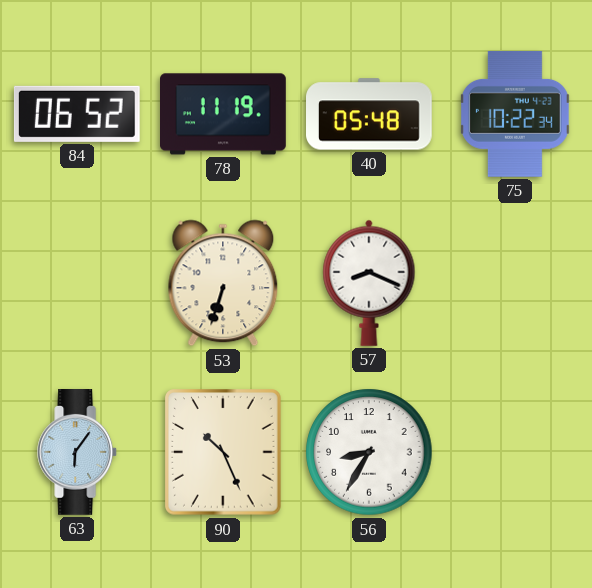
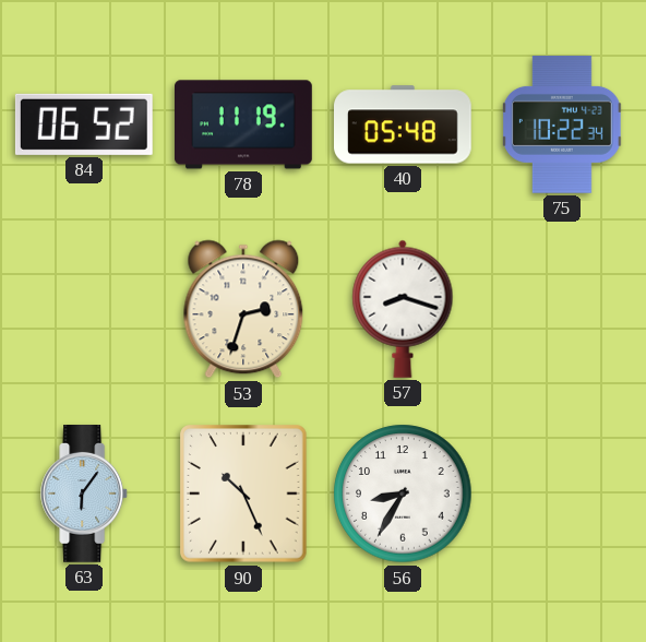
53: 6:33 -> 2:33
57: 8:19 -> 8:18
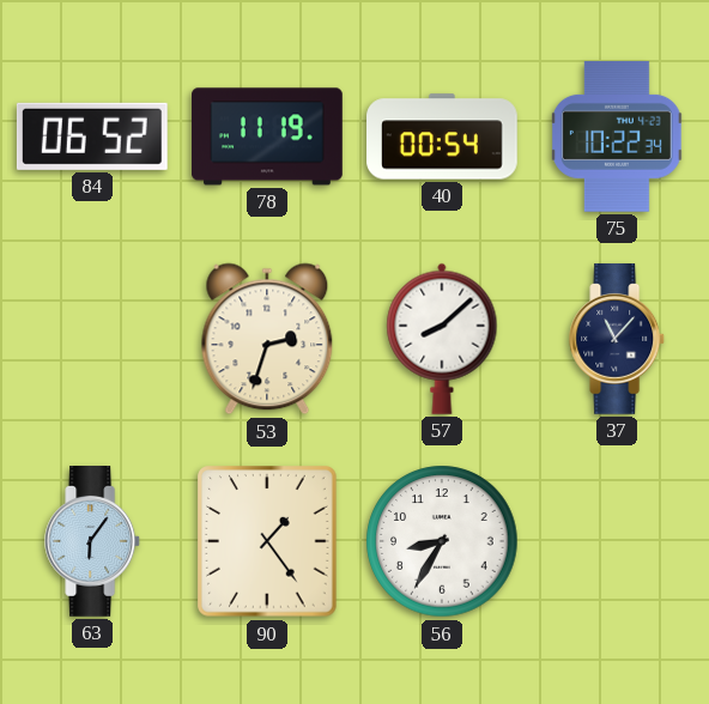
40: 05:48 -> 00:54
57: 8:18 -> 8:08
37: none -> 11:07
90: 10:26 -> 1:24
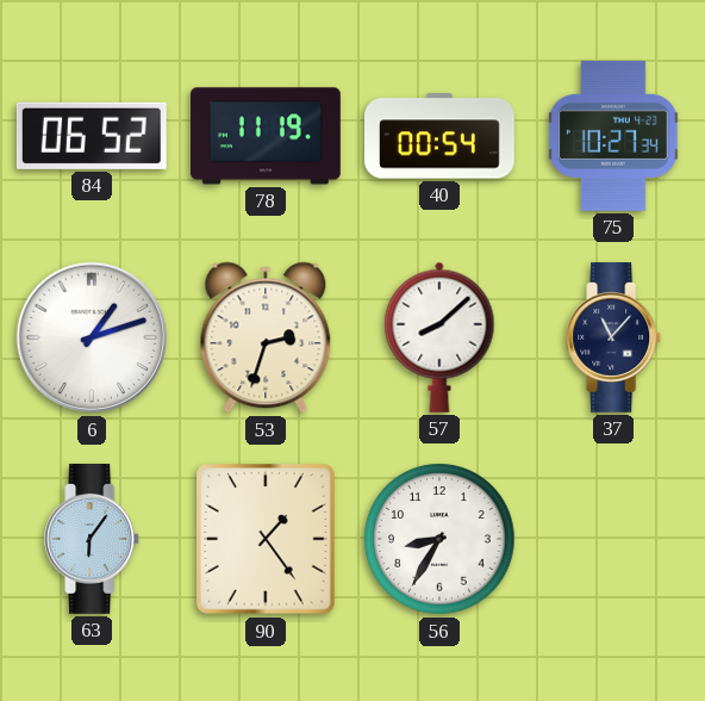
75: 10:22 -> 10:27
6: none -> 1:12
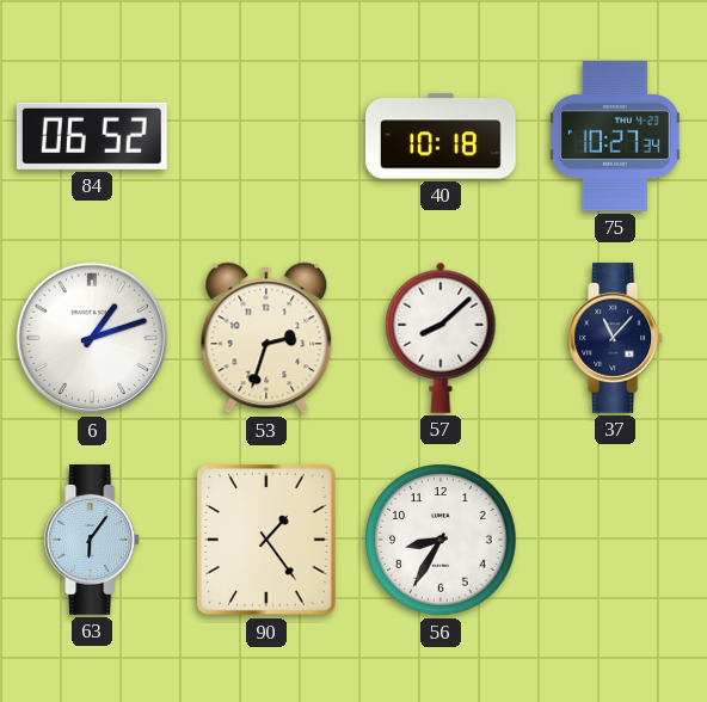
78: 11:19 -> none
40: 00:54 -> 10:18
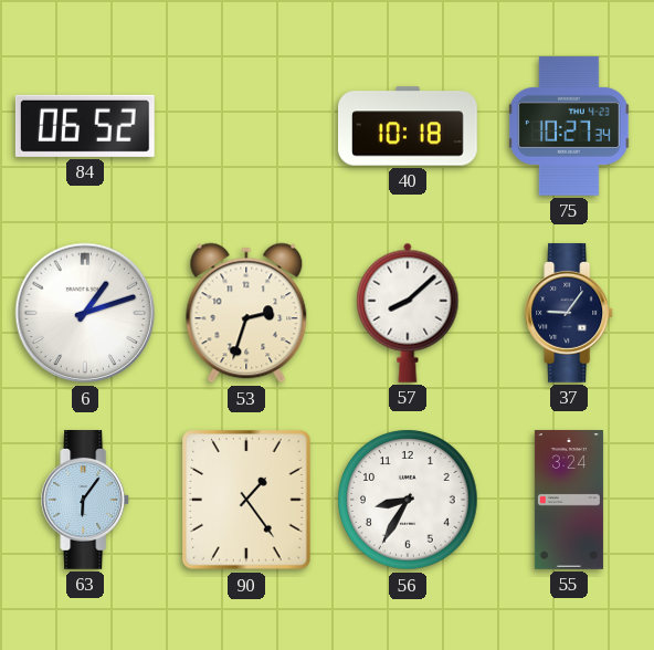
37: 11:07 -> 9:06
55: none -> 3:24
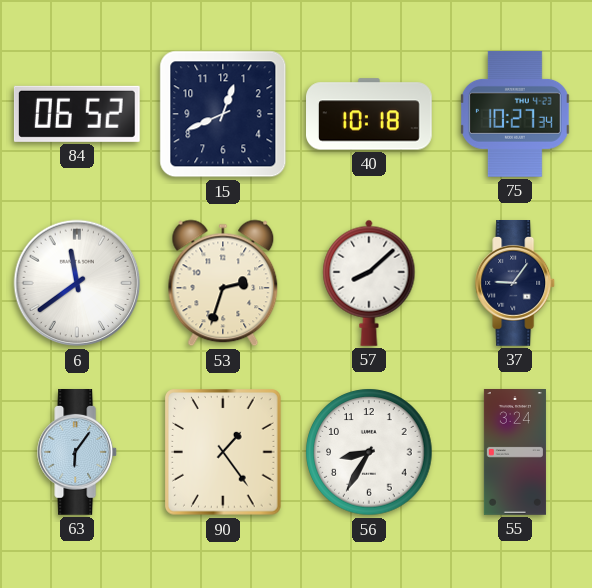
15: none -> 12:41
6: 1:12 -> 11:39
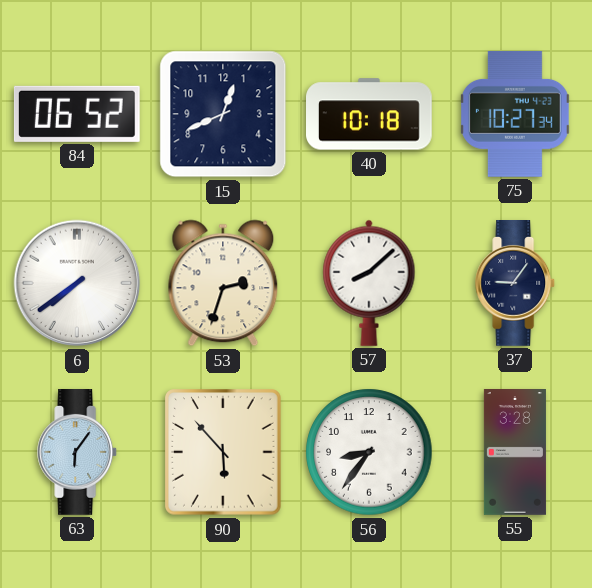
6: 11:39 -> 7:39
90: 1:24 -> 5:53
56: 8:35 -> 8:36
55: 3:24 -> 3:28
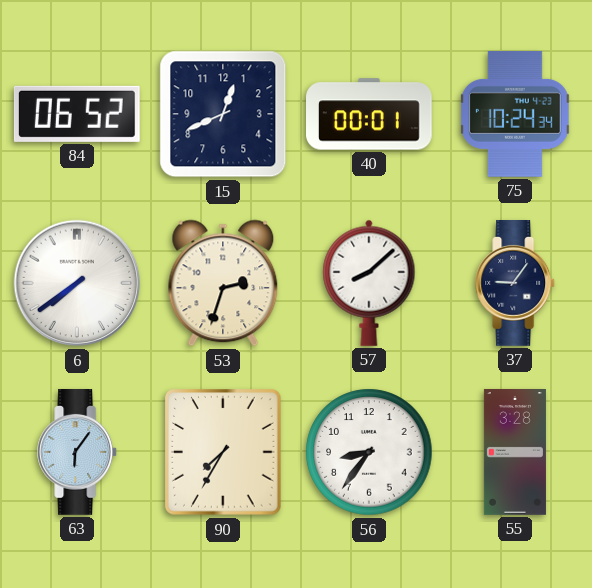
40: 10:18 -> 00:01
75: 10:27 -> 10:24
90: 5:53 -> 7:35
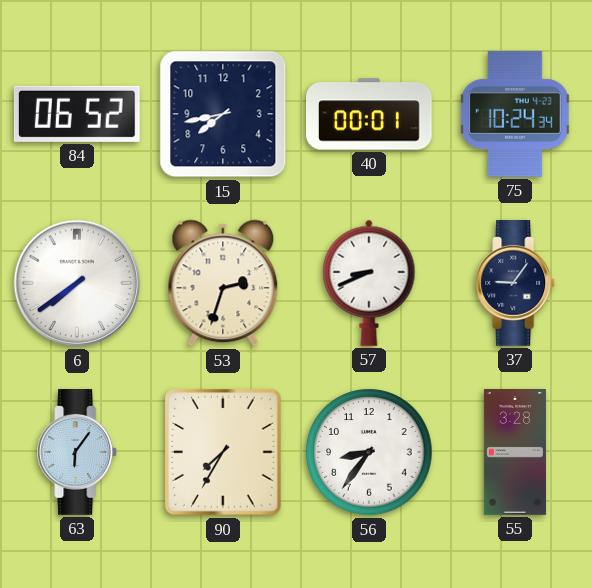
15: 12:41 -> 7:43
57: 8:08 -> 8:41
